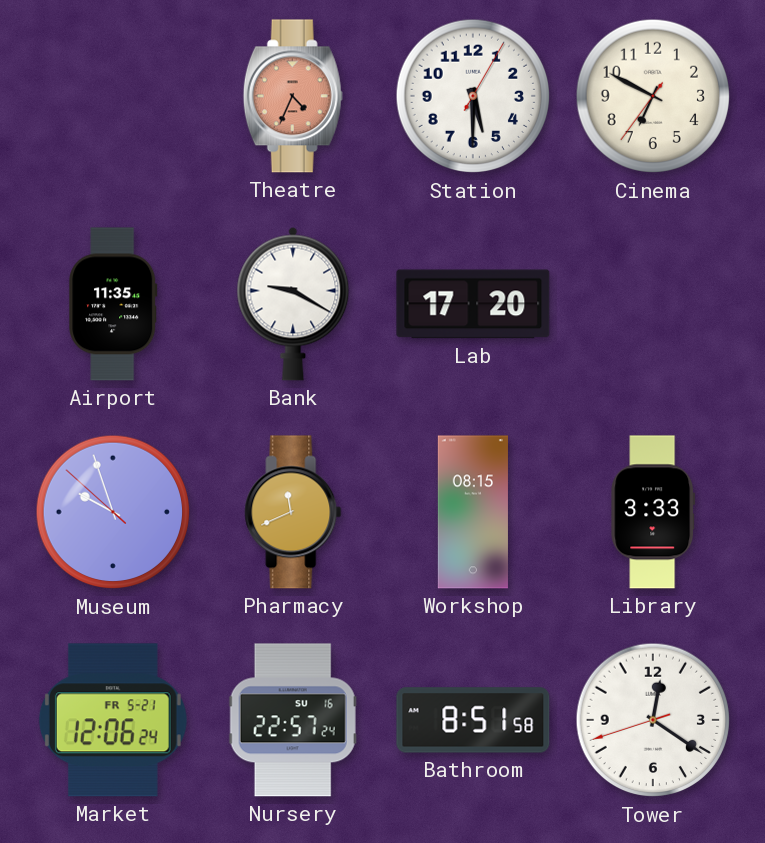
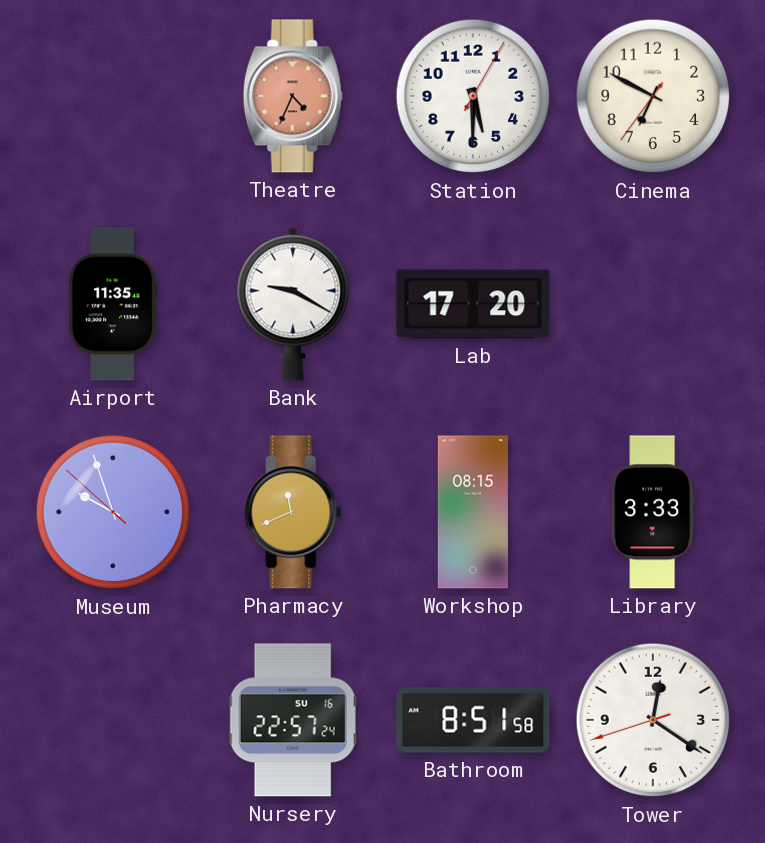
Market: 12:06 -> none
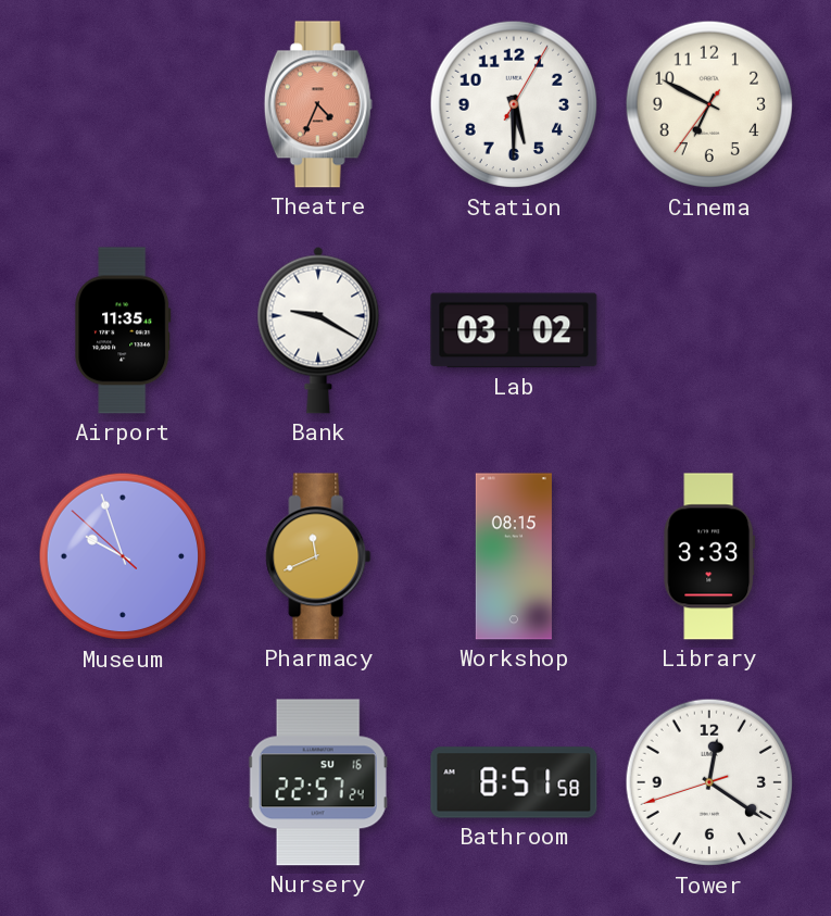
Lab: 17:20 -> 03:02
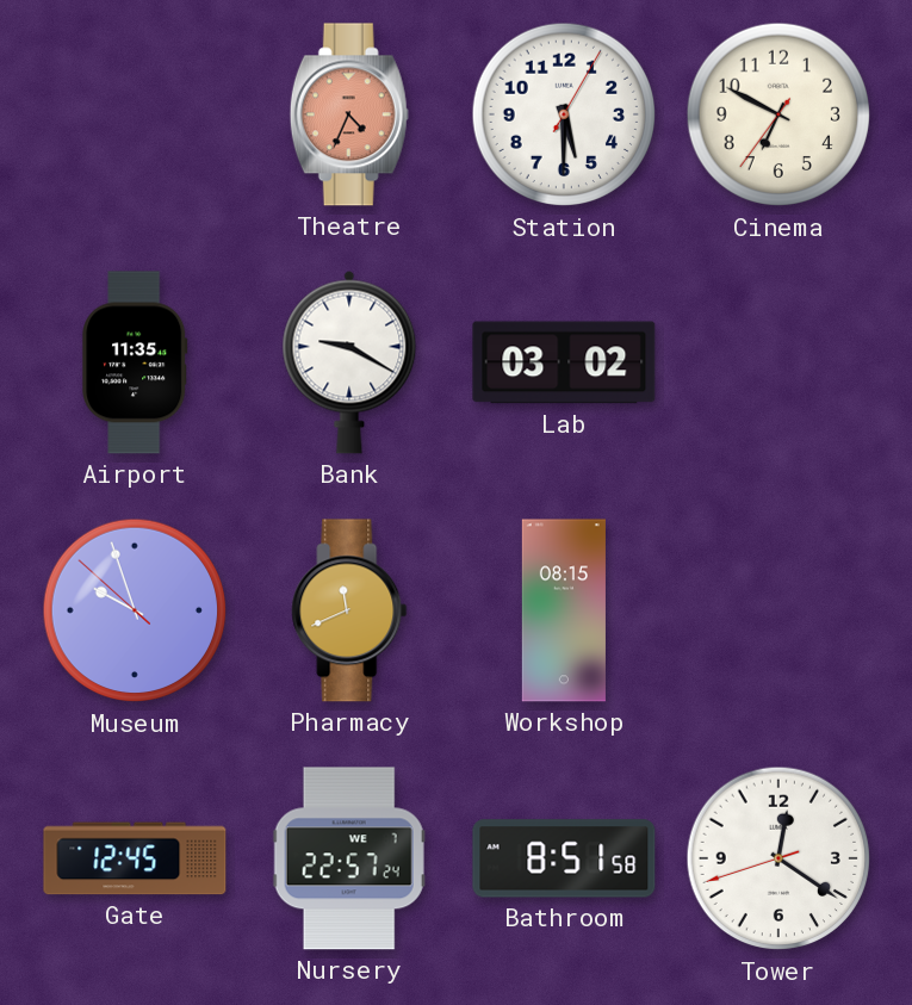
Library: 3:33 -> none
Gate: none -> 12:45
Nursery date: SU 16 -> WE 7
